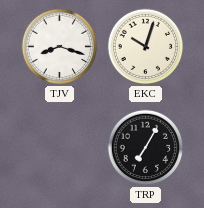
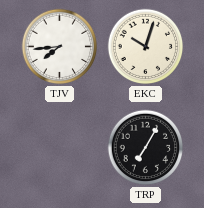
TJV: 8:18 -> 7:44
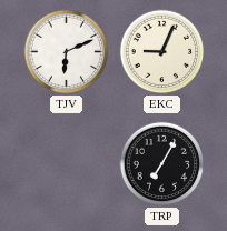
TJV: 7:44 -> 6:11
EKC: 10:03 -> 9:04
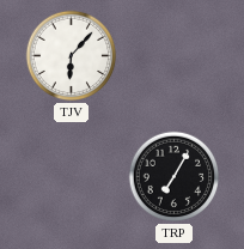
TJV: 6:11 -> 6:07
EKC: 9:04 -> none
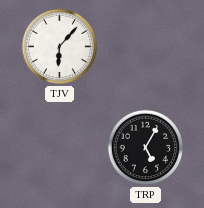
TRP: 7:05 -> 5:05
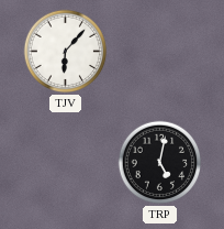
TRP: 5:05 -> 5:02
